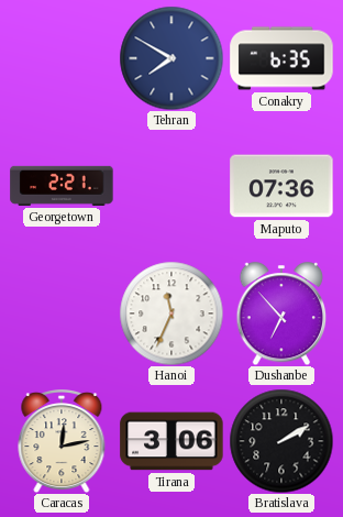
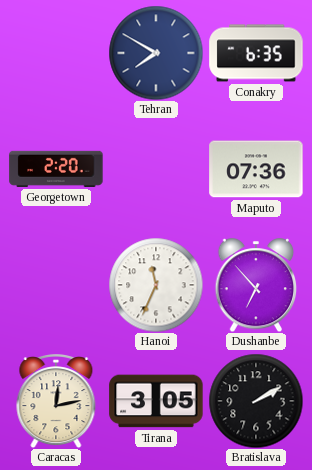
Georgetown: 2:21 -> 2:20
Tirana: 3:06 -> 3:05
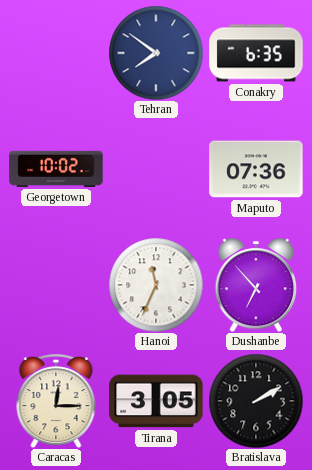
Tehran: 7:50 -> 7:51
Georgetown: 2:20 -> 10:02
Caracas: 12:13 -> 12:15
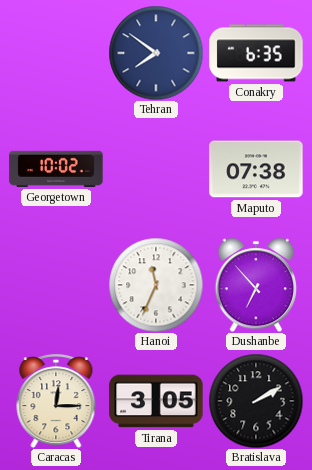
Maputo: 07:36 -> 07:38
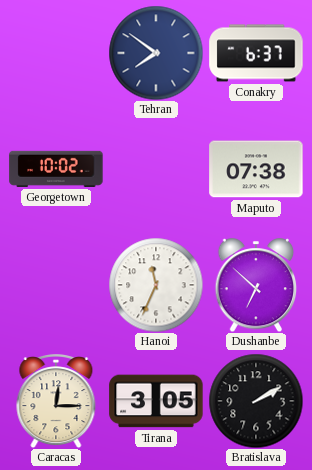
Conakry: 6:35 -> 6:37
Dushanbe: 6:53 -> 6:52
